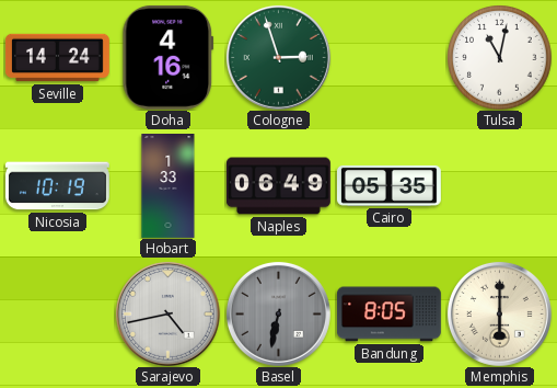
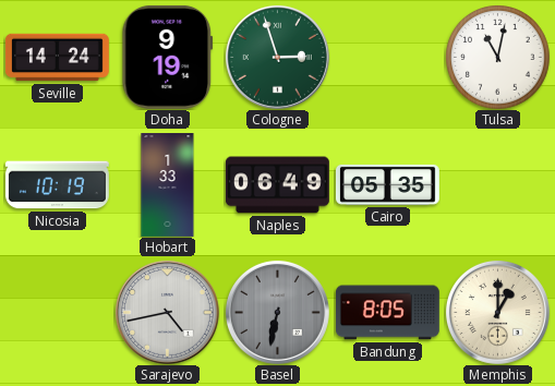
Doha: 4:16 -> 9:19
Memphis: 6:00 -> 1:00
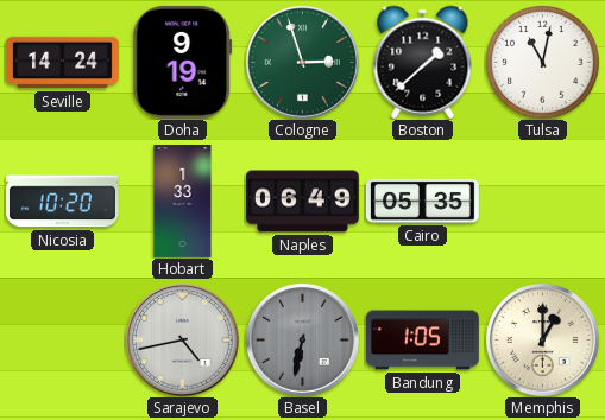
Boston: none -> 1:38
Nicosia: 10:19 -> 10:20
Bandung: 8:05 -> 1:05
